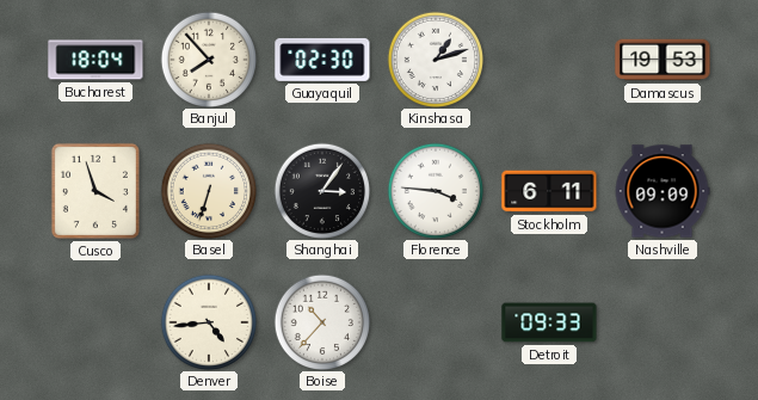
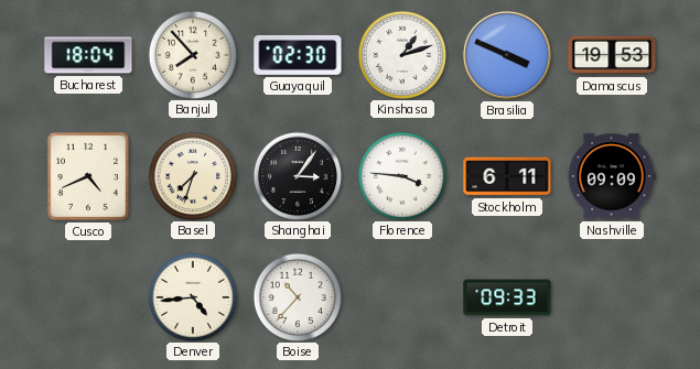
Brasilia: none -> 3:49
Cusco: 3:57 -> 4:41
Basel: 6:33 -> 7:33
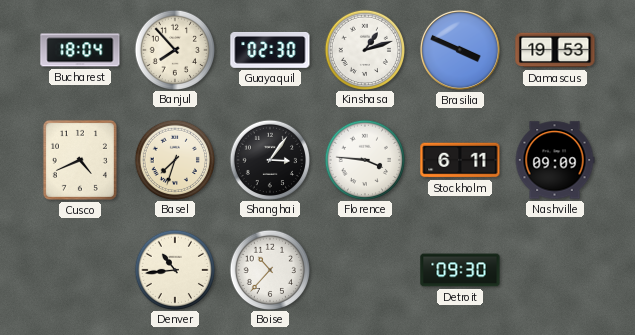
Denver: 4:44 -> 10:44
Detroit: 09:33 -> 09:30
